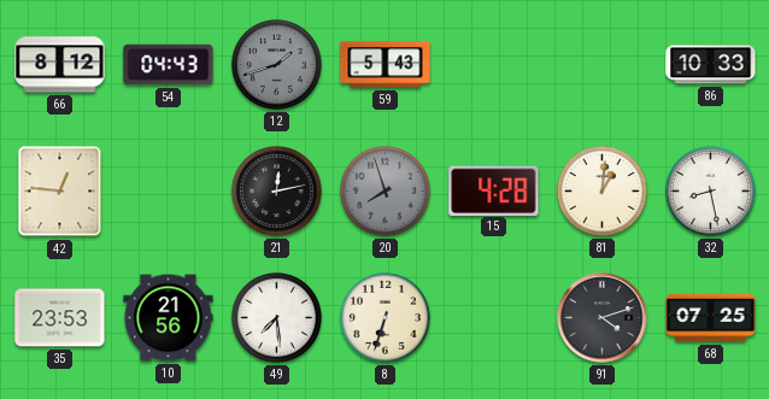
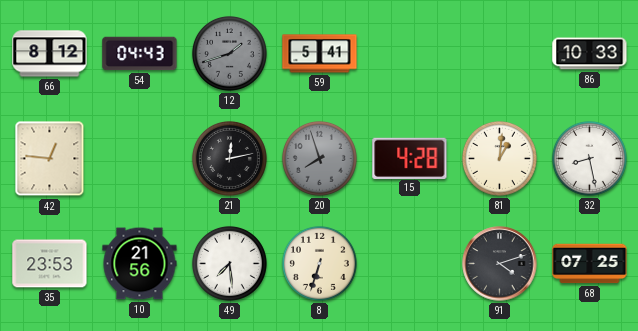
59: 5:43 -> 5:41
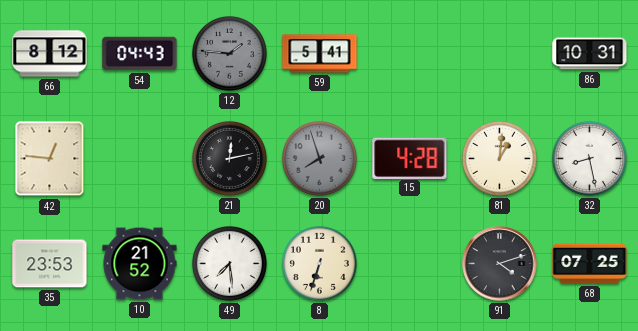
12: 1:42 -> 1:46
86: 10:33 -> 10:31
10: 21:56 -> 21:52
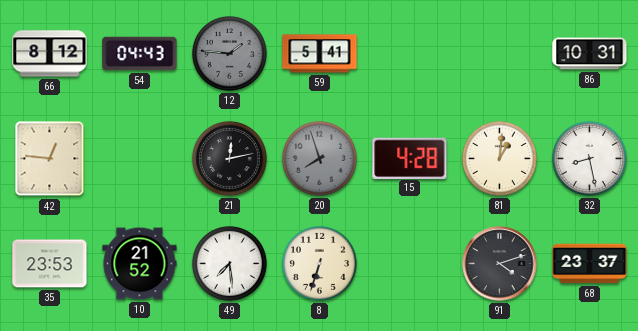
68: 07:25 -> 23:37
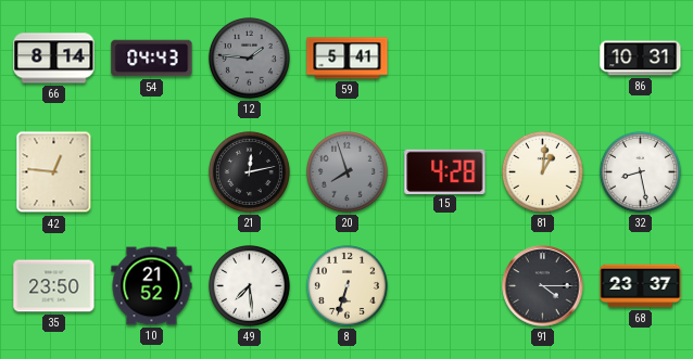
66: 8:12 -> 8:14
35: 23:53 -> 23:50
91: 4:12 -> 4:15
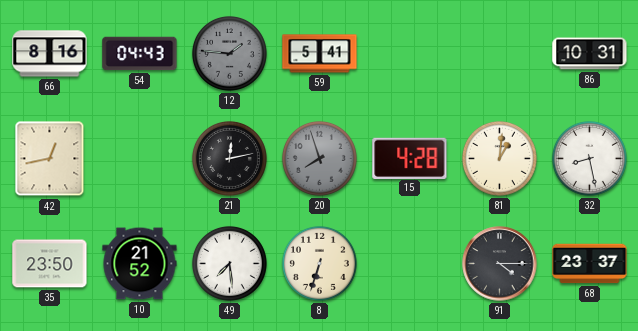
66: 8:14 -> 8:16
42: 12:46 -> 12:43
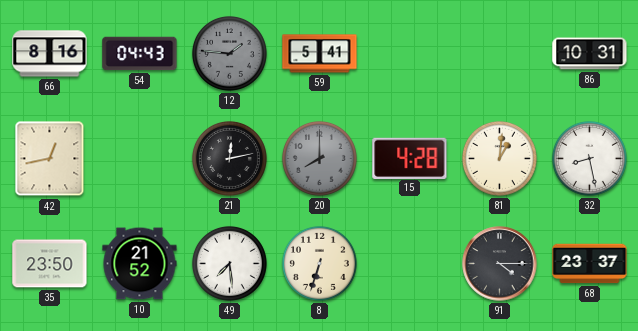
20: 7:57 -> 8:00
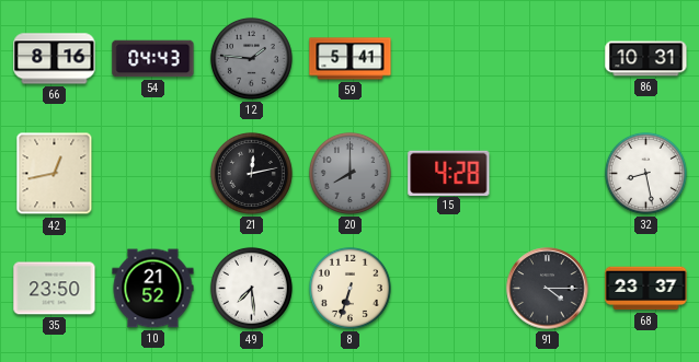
81: 1:01 -> none
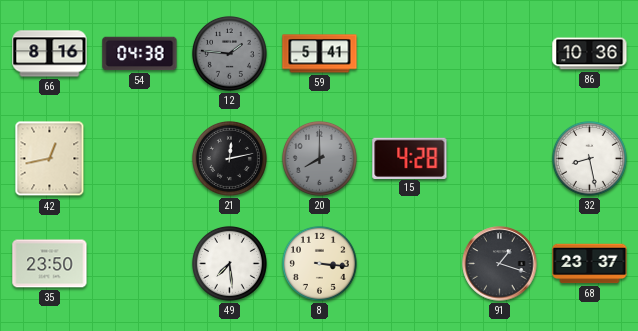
54: 04:43 -> 04:38
86: 10:31 -> 10:36
10: 21:52 -> none
8: 6:33 -> 3:16
91: 4:15 -> 1:18
